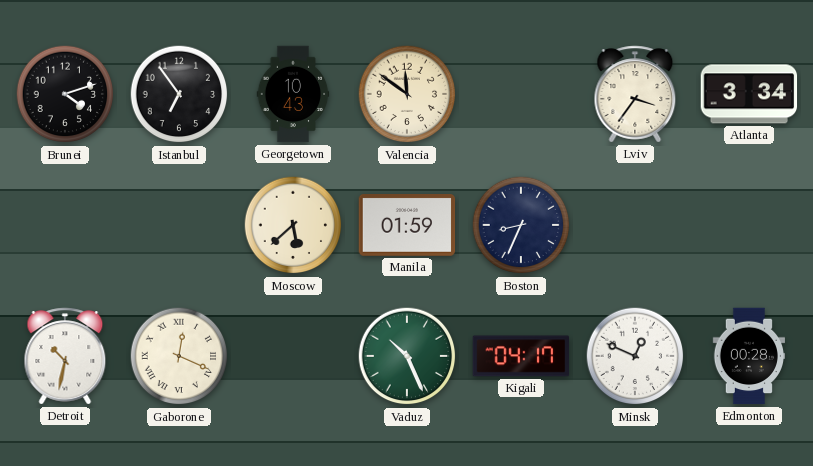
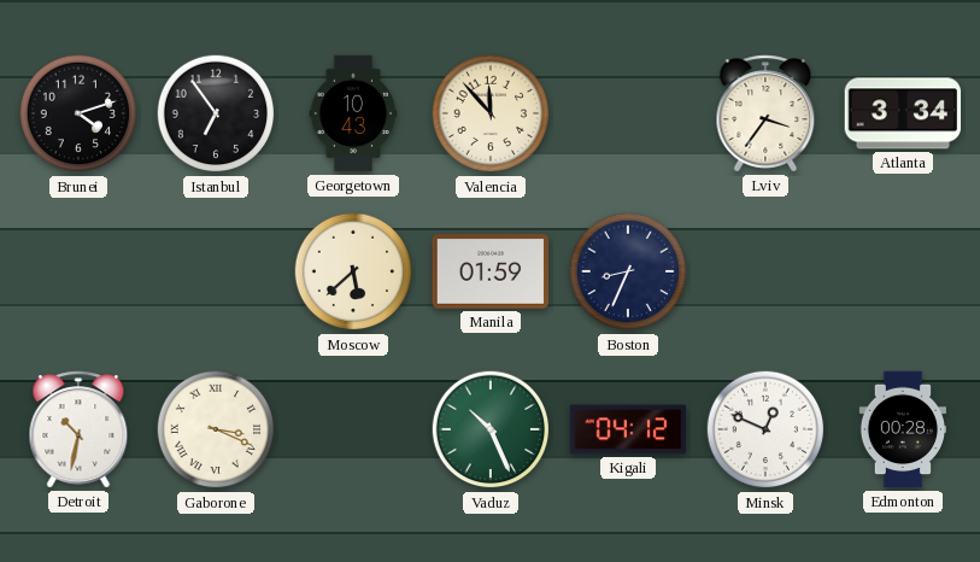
Valencia: 11:51 -> 11:53
Gaborone: 12:19 -> 3:19
Kigali: 04:17 -> 04:12
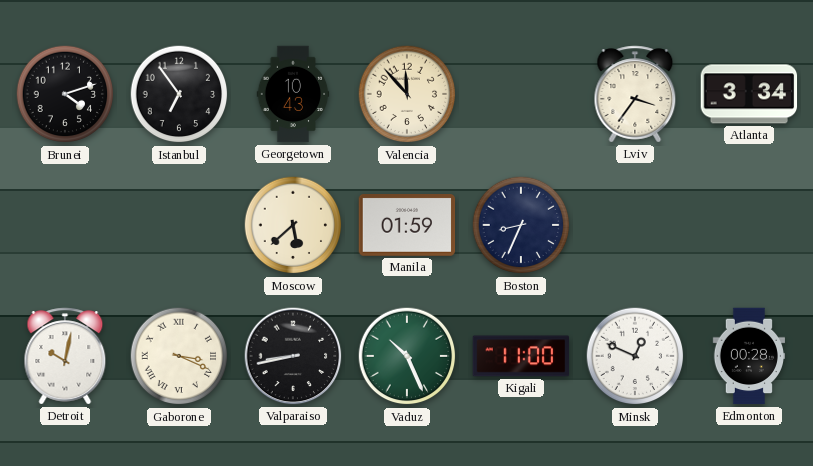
Detroit: 10:32 -> 10:02
Valparaiso: none -> 8:43
Kigali: 04:12 -> 11:00
